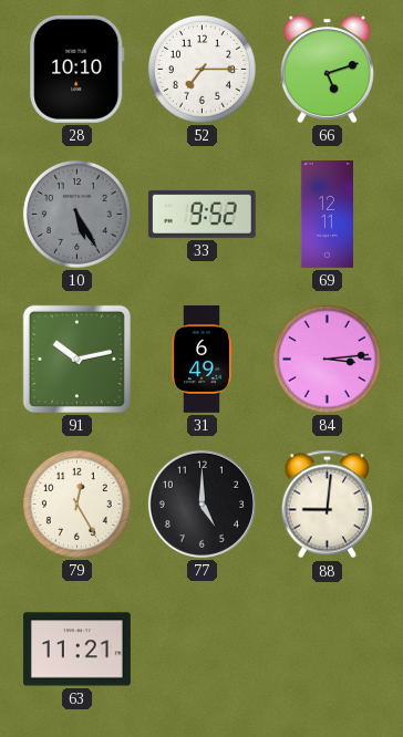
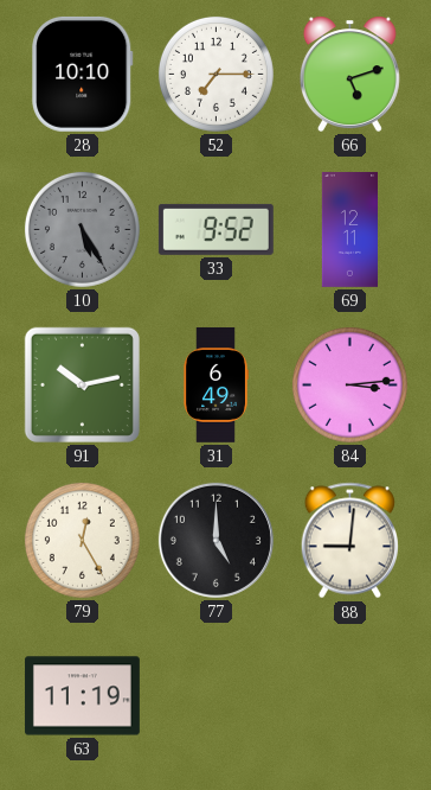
63: 11:21 -> 11:19
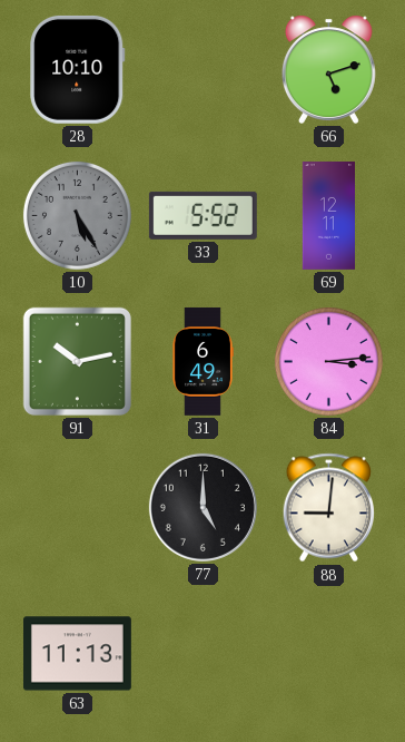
52: 7:15 -> none
33: 9:52 -> 5:52
79: 12:25 -> none
63: 11:19 -> 11:13
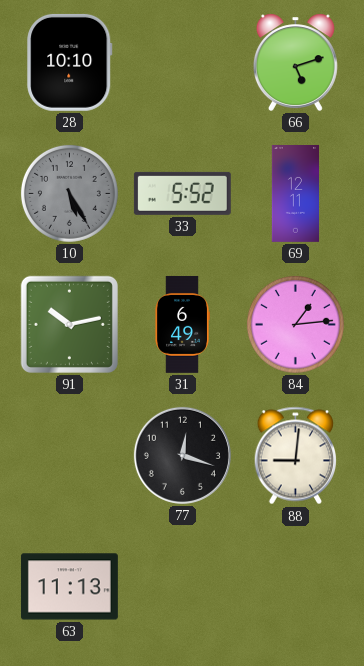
84: 3:14 -> 1:14
77: 5:00 -> 12:18
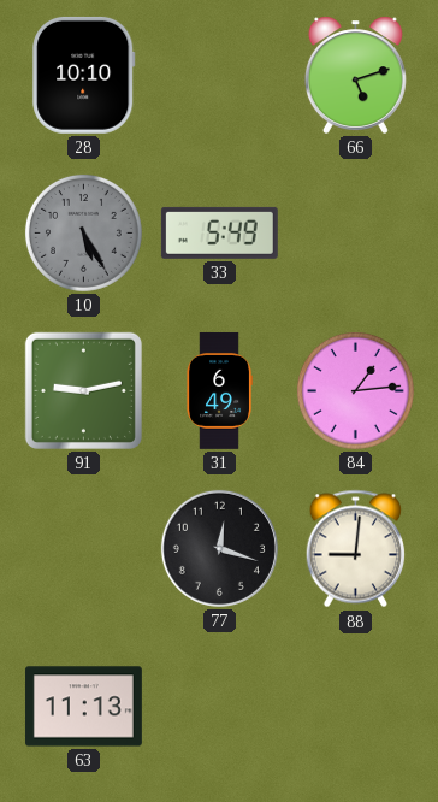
33: 5:52 -> 5:49
69: 12:11 -> none
91: 10:13 -> 9:13
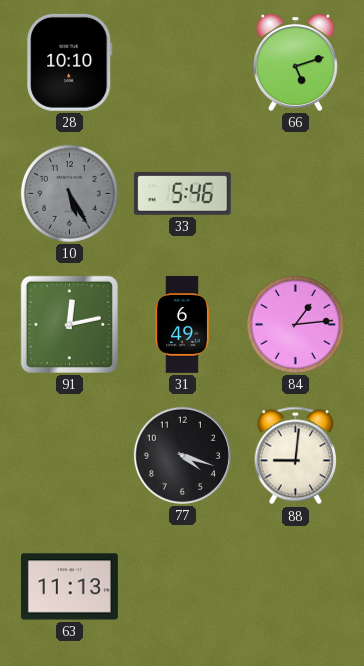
33: 5:49 -> 5:46
91: 9:13 -> 12:13
77: 12:18 -> 4:18
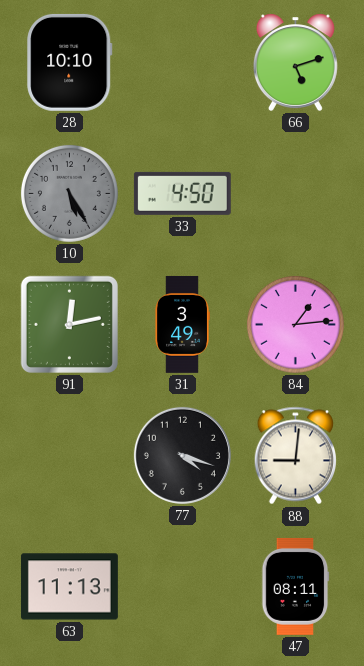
33: 5:46 -> 4:50
31: 6:49 -> 3:49
47: none -> 08:11
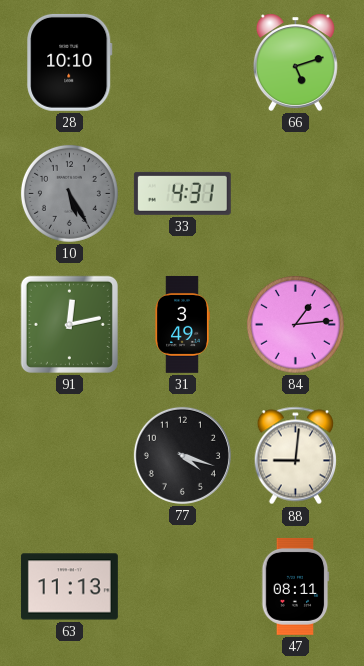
33: 4:50 -> 4:31
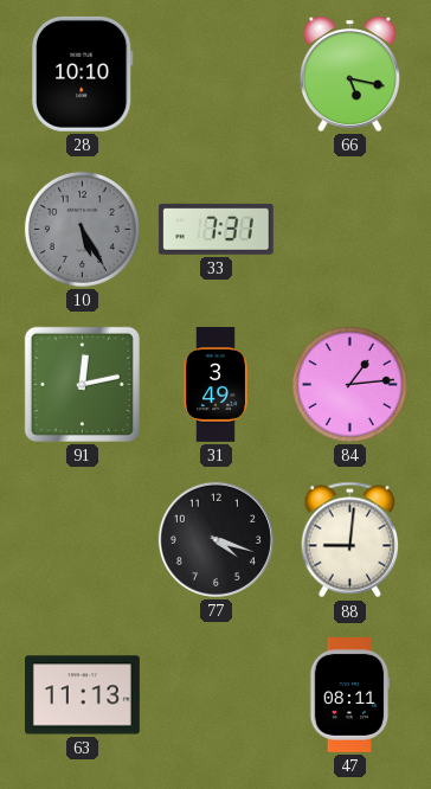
66: 5:12 -> 5:17
33: 4:31 -> 7:31
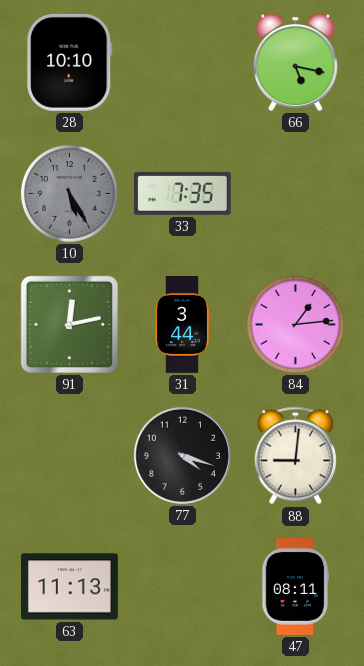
33: 7:31 -> 7:35
31: 3:49 -> 3:44
